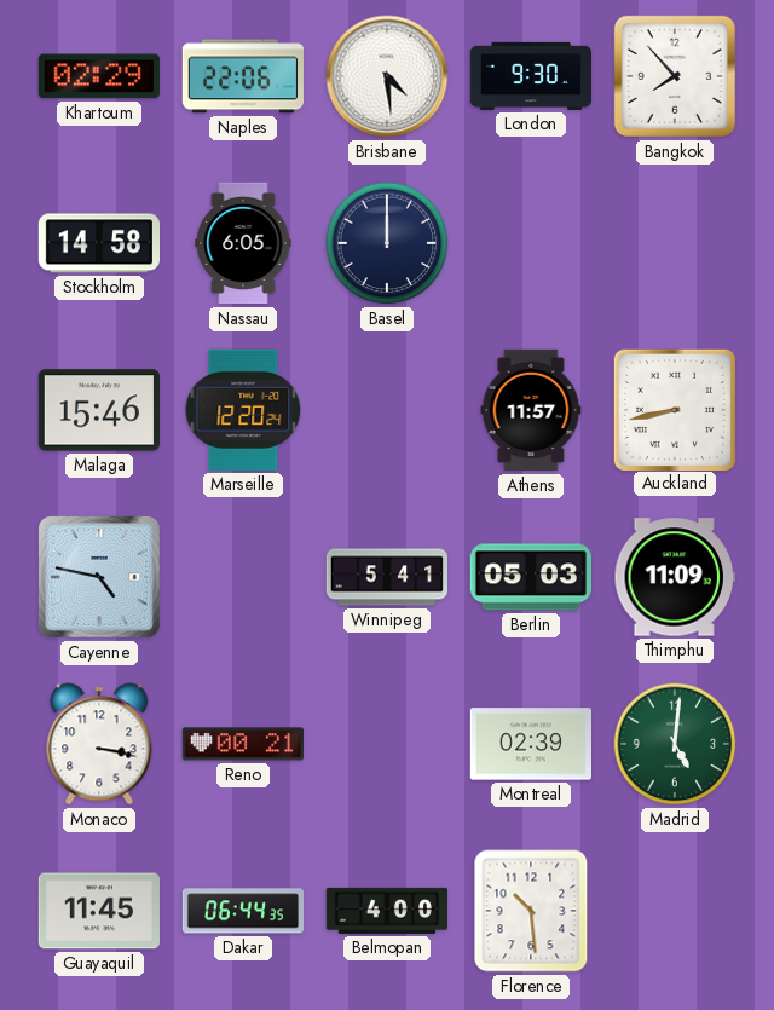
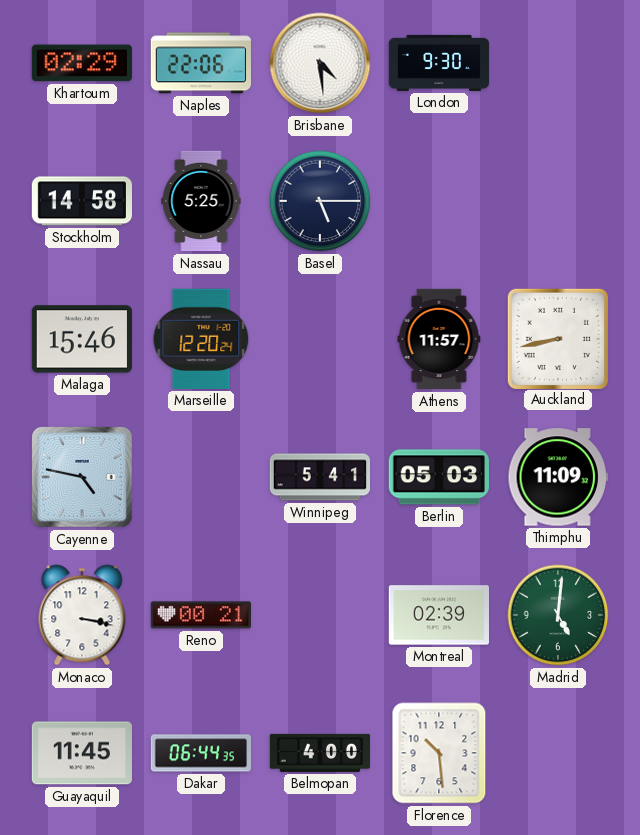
Bangkok: 7:53 -> none
Nassau: 6:05 -> 5:25
Basel: 12:00 -> 5:15
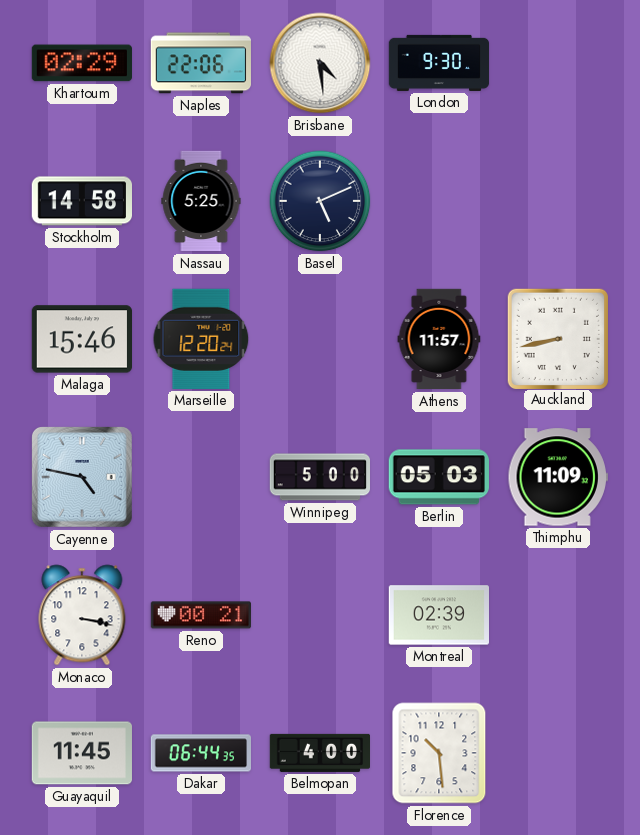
Basel: 5:15 -> 5:11
Winnipeg: 5:41 -> 5:00
Madrid: 5:01 -> none
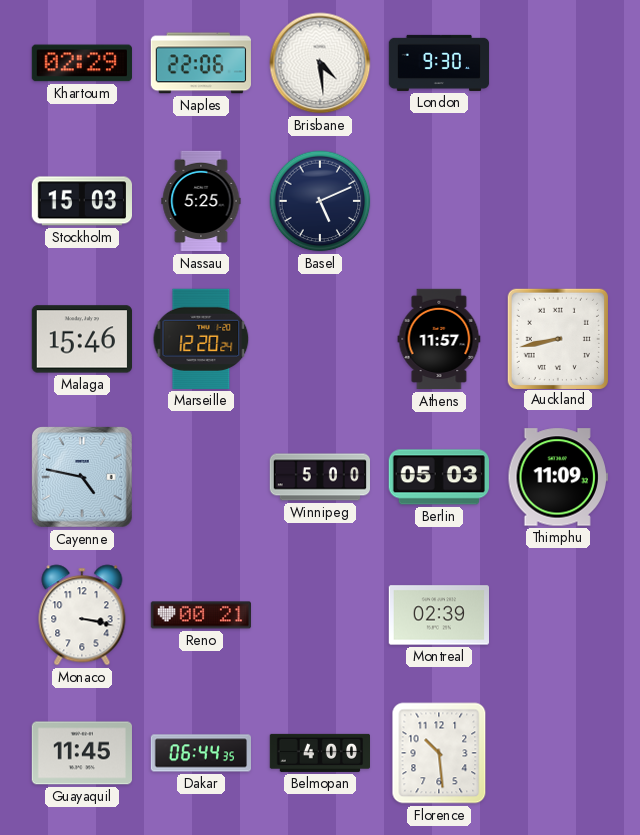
Stockholm: 14:58 -> 15:03
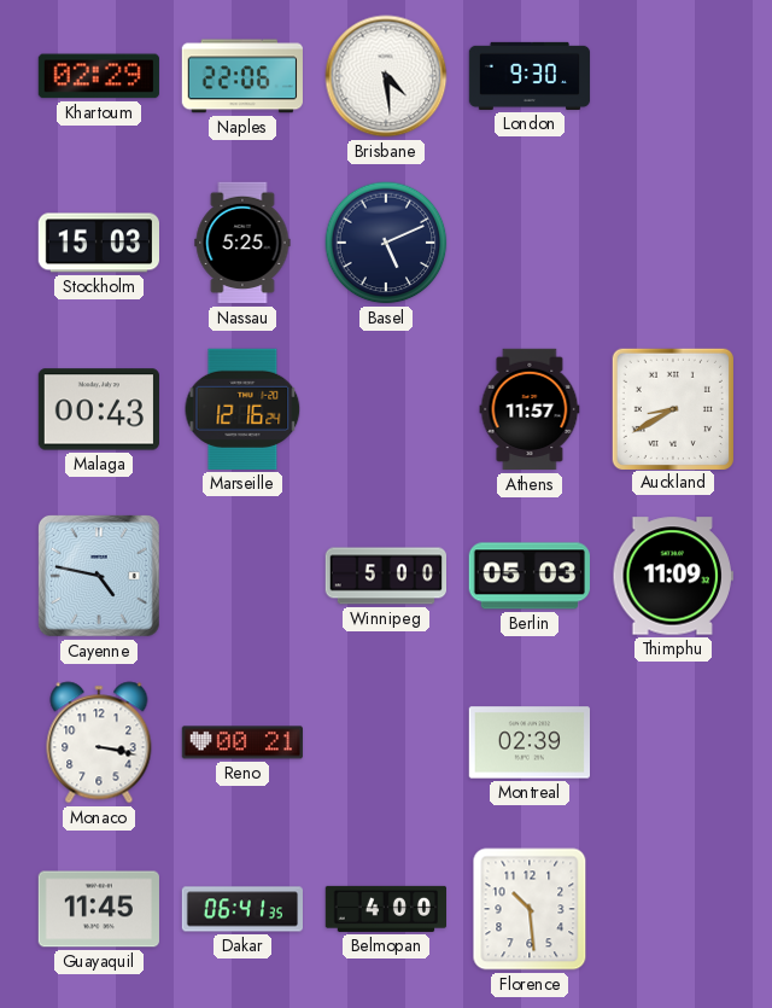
Malaga: 15:46 -> 00:43
Marseille: 12:20 -> 12:16
Auckland: 8:43 -> 8:40
Dakar: 06:44 -> 06:41
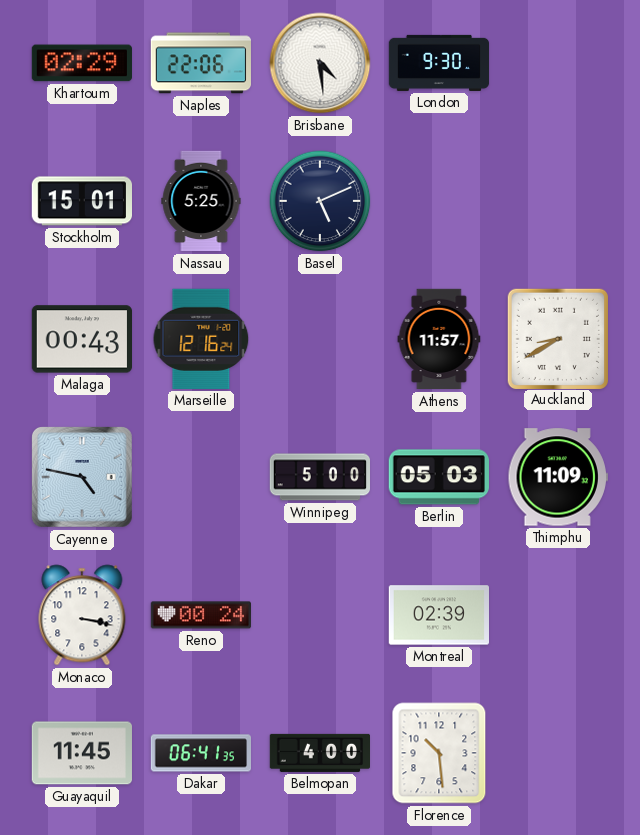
Stockholm: 15:03 -> 15:01
Reno: 00:21 -> 00:24
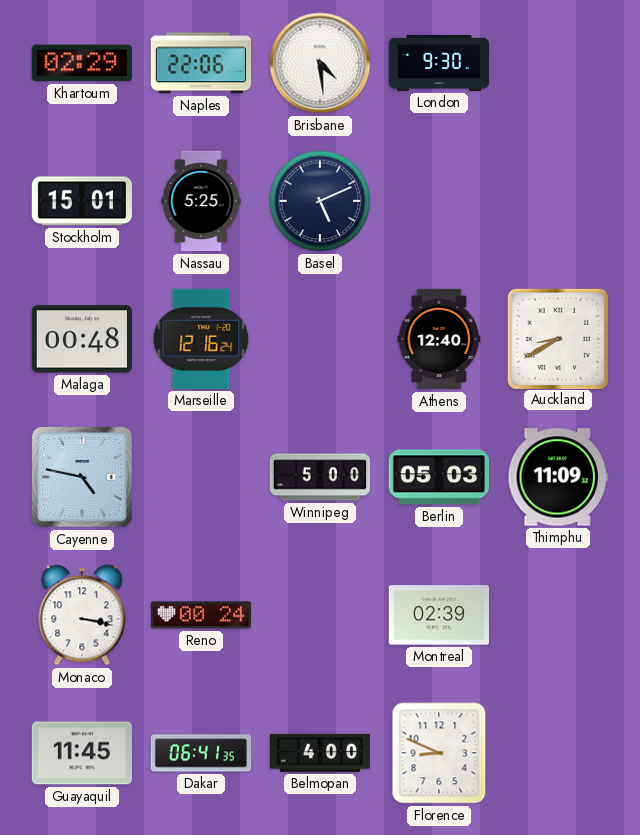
Malaga: 00:43 -> 00:48
Athens: 11:57 -> 12:40
Florence: 10:29 -> 8:49
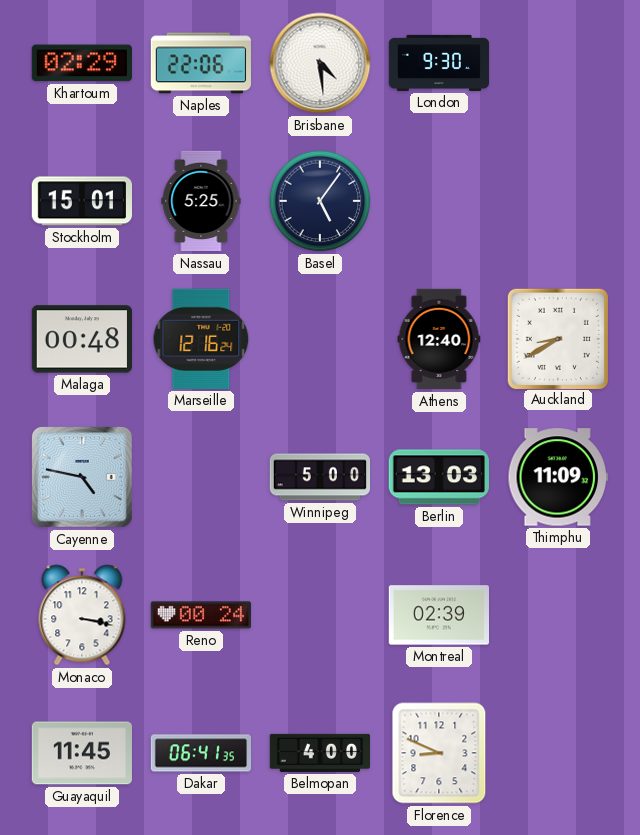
Basel: 5:11 -> 5:06
Berlin: 05:03 -> 13:03
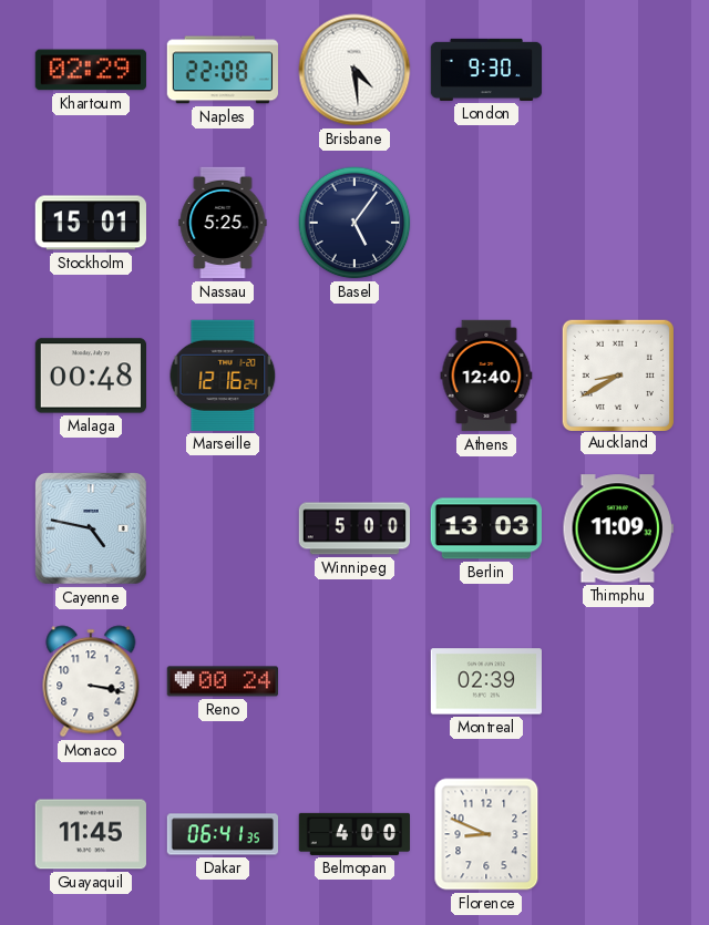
Naples: 22:06 -> 22:08
